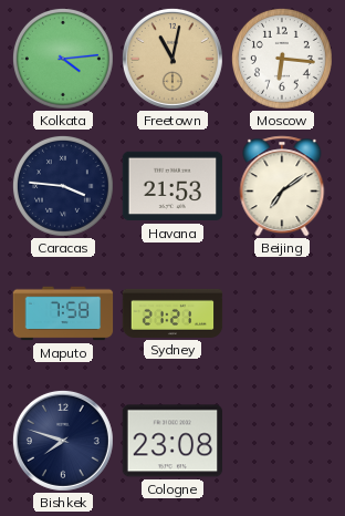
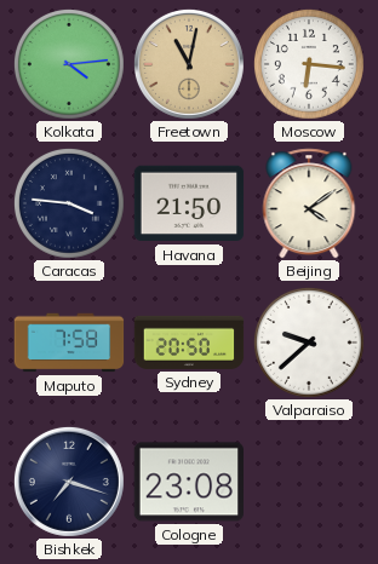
Havana: 21:53 -> 21:50
Beijing: 7:09 -> 4:09
Sydney: 21:21 -> 20:50
Valparaiso: none -> 9:38
Bishkek: 7:48 -> 7:18
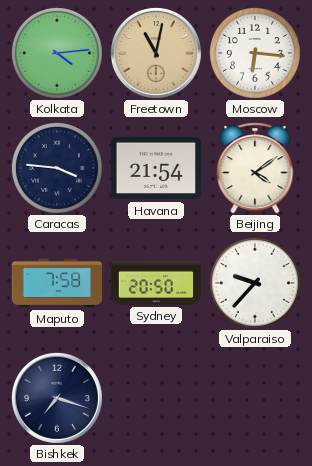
Havana: 21:50 -> 21:54
Valparaiso: 9:38 -> 9:37
Cologne: 23:08 -> none
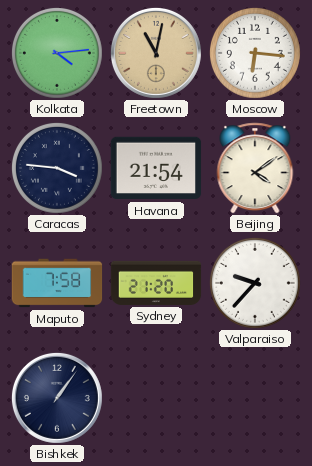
Sydney: 20:50 -> 21:20
Bishkek: 7:18 -> 1:06
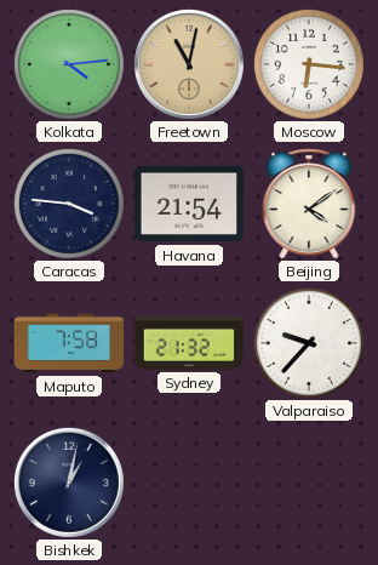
Sydney: 21:20 -> 21:32
Bishkek: 1:06 -> 1:02
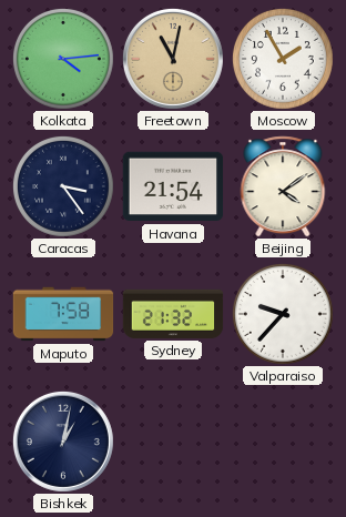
Moscow: 6:16 -> 1:55
Caracas: 3:46 -> 3:24
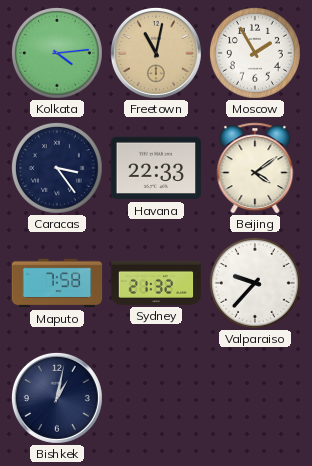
Havana: 21:54 -> 22:33
